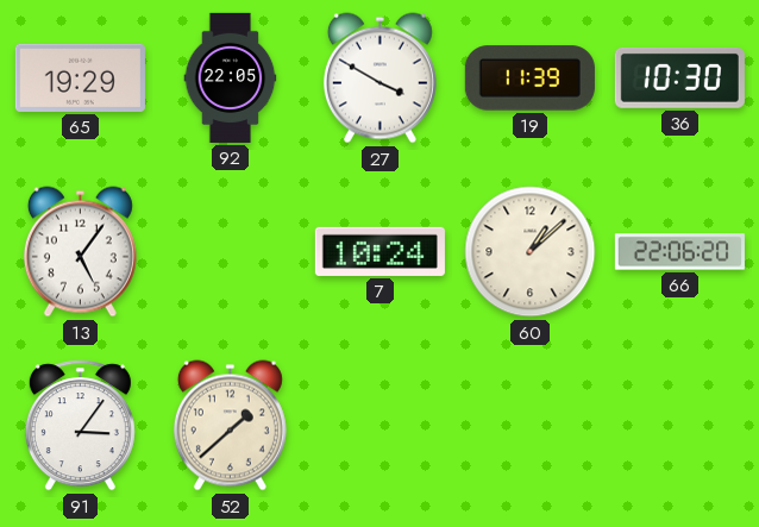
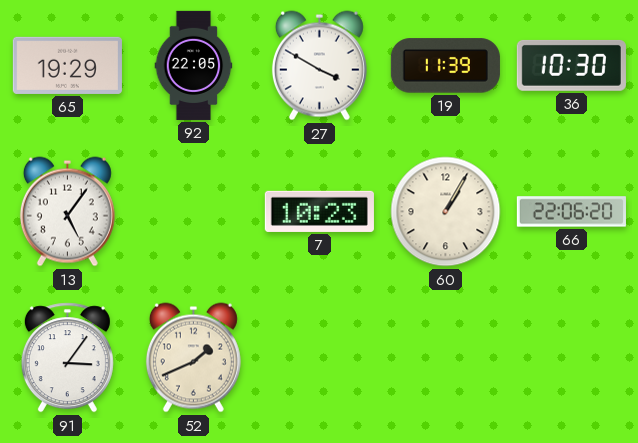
7: 10:24 -> 10:23
60: 1:08 -> 1:05
52: 1:38 -> 1:41
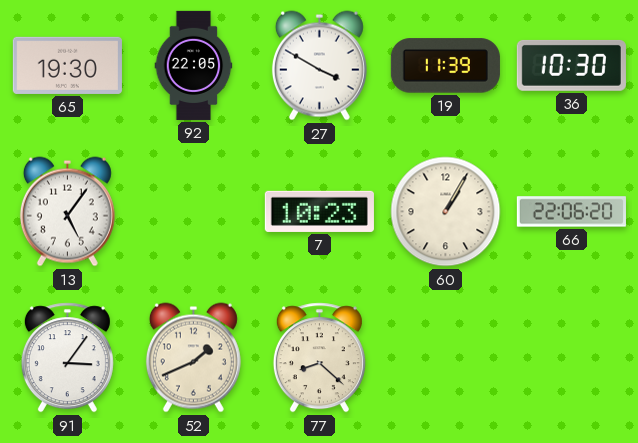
65: 19:29 -> 19:30
77: none -> 8:22
